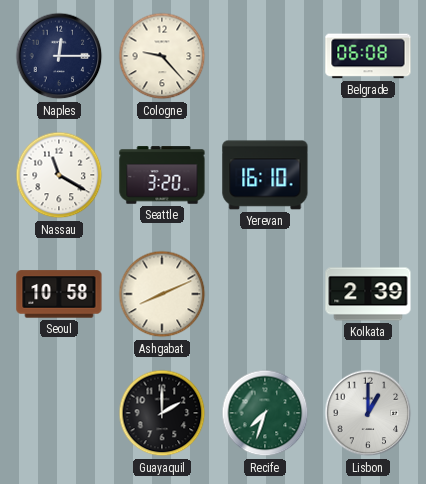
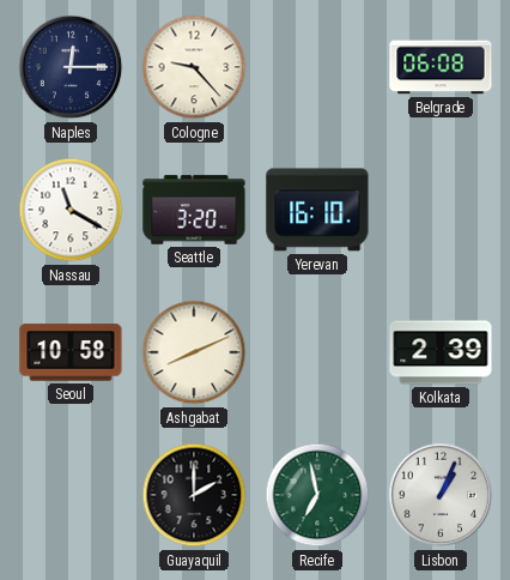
Recife: 7:33 -> 6:58
Lisbon: 1:00 -> 1:04
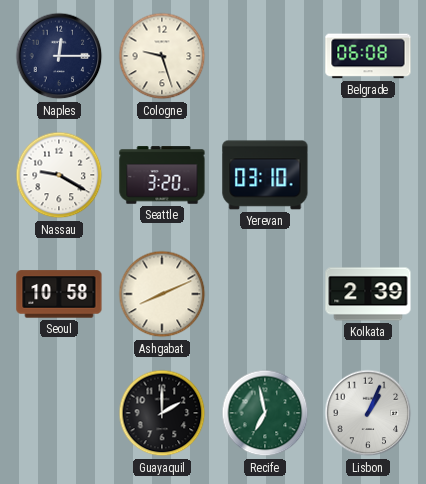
Cologne: 9:23 -> 9:27
Nassau: 11:20 -> 9:20
Yerevan: 16:10 -> 03:10
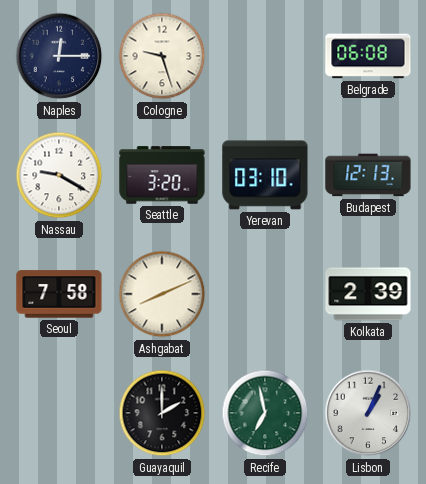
Budapest: none -> 12:13
Seoul: 10:58 -> 7:58
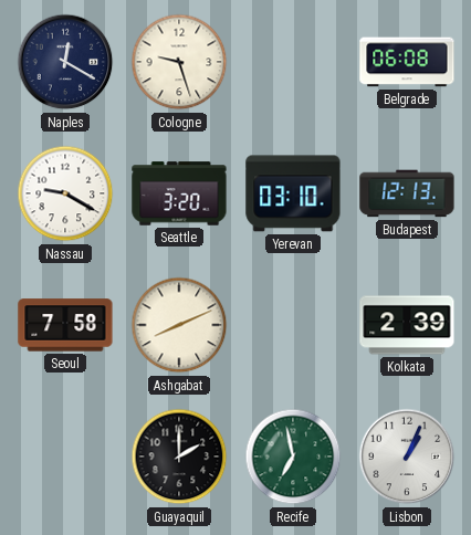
Naples: 12:15 -> 12:20
